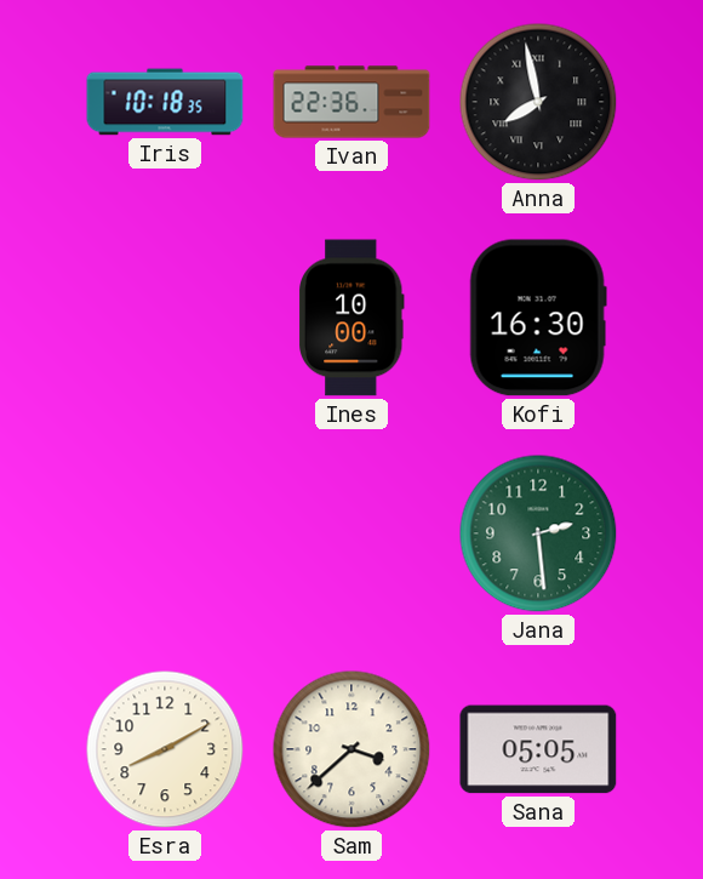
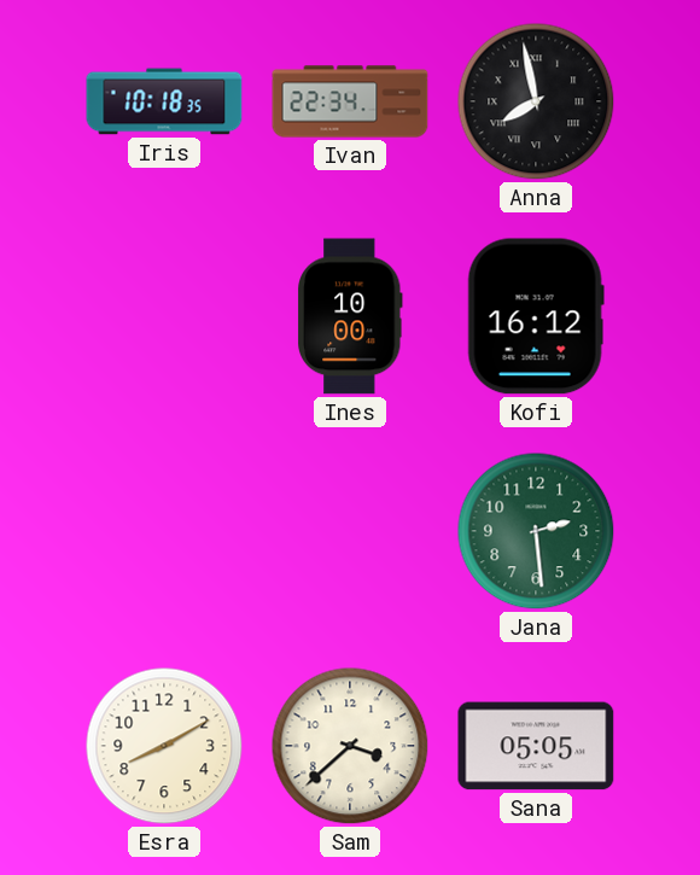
Ivan: 22:36 -> 22:34
Kofi: 16:30 -> 16:12
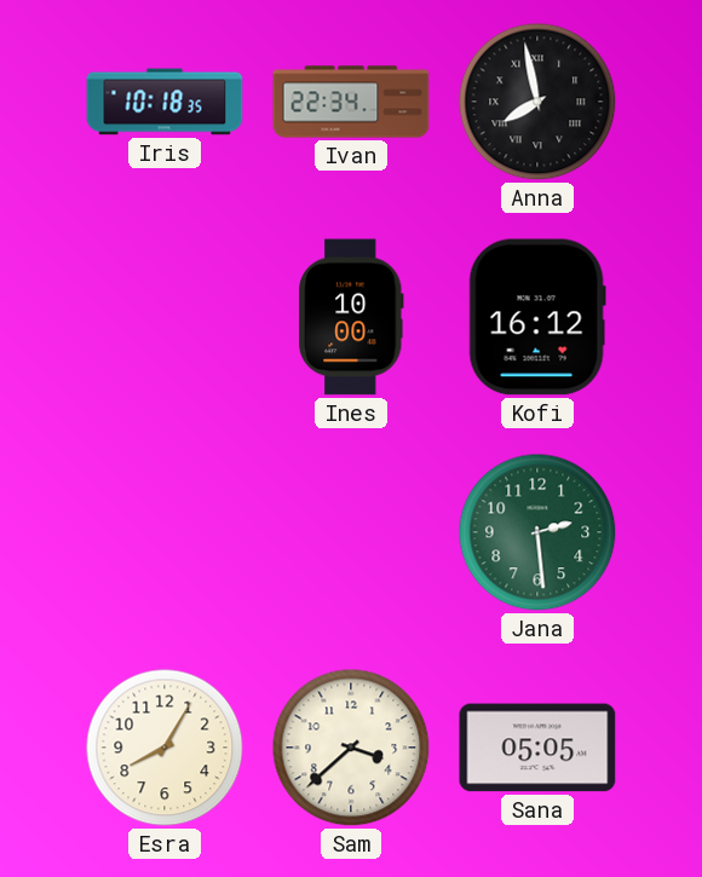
Esra: 8:10 -> 8:05
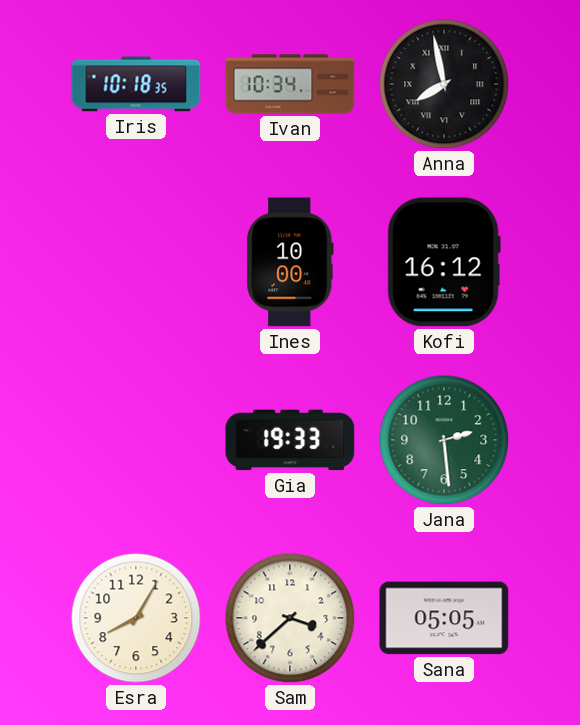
Ivan: 22:34 -> 10:34
Gia: none -> 19:33
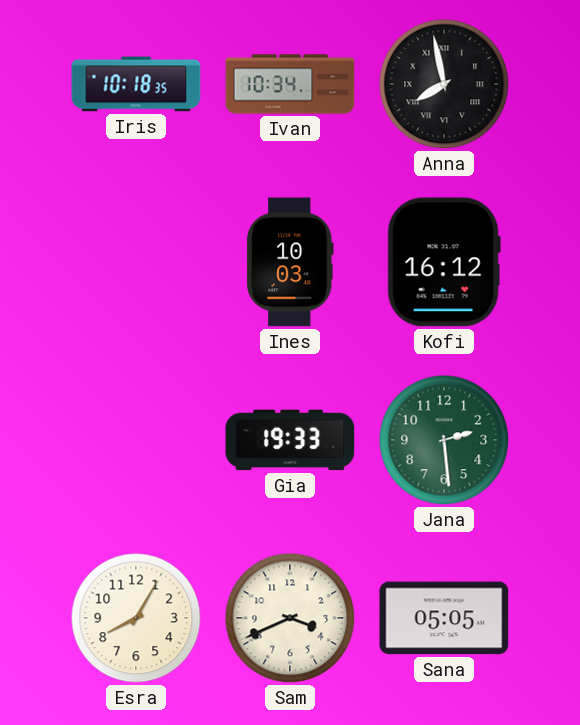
Ines: 10:00 -> 10:03
Sam: 3:38 -> 3:41
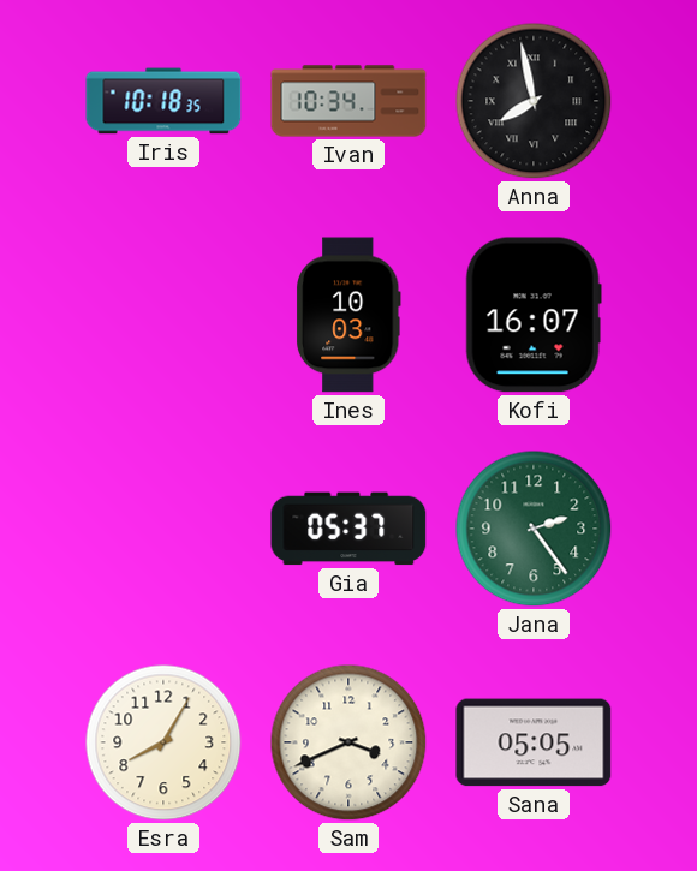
Kofi: 16:12 -> 16:07
Gia: 19:33 -> 05:37
Jana: 2:29 -> 2:24
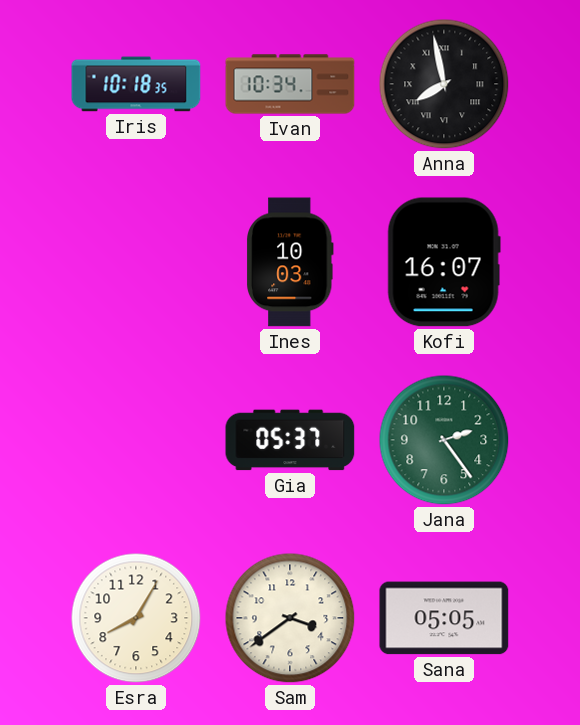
Sam: 3:41 -> 3:39
